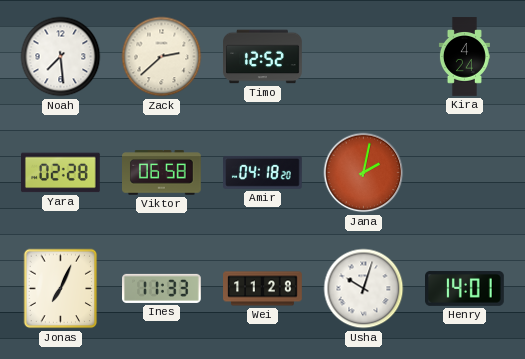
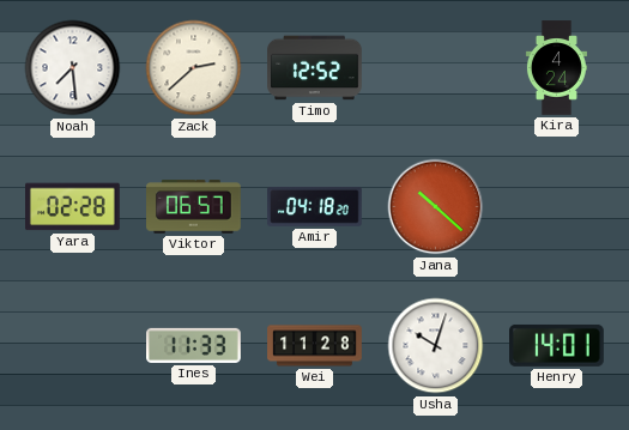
Viktor: 06:58 -> 06:57
Jana: 2:02 -> 10:22
Jonas: 7:04 -> none
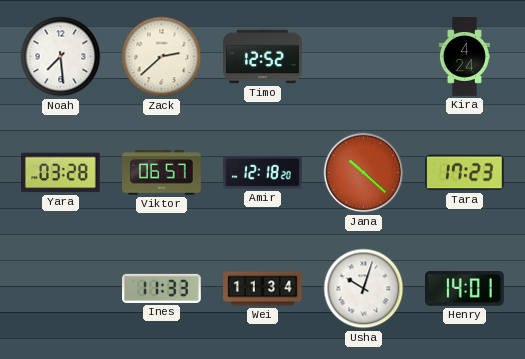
Yara: 02:28 -> 03:28
Amir: 04:18 -> 12:18
Tara: none -> 17:23
Wei: 11:28 -> 11:34
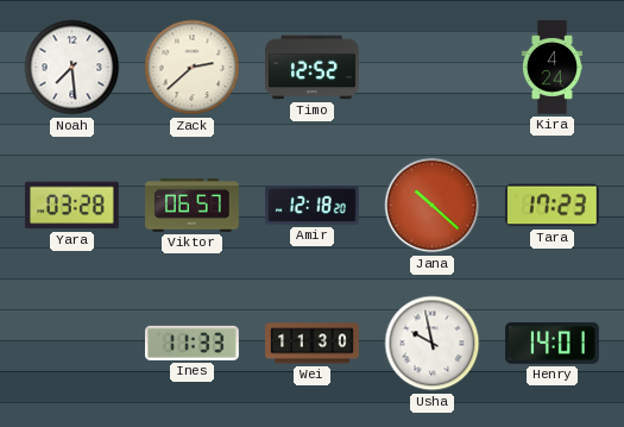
Wei: 11:34 -> 11:30
Usha: 10:03 -> 9:58
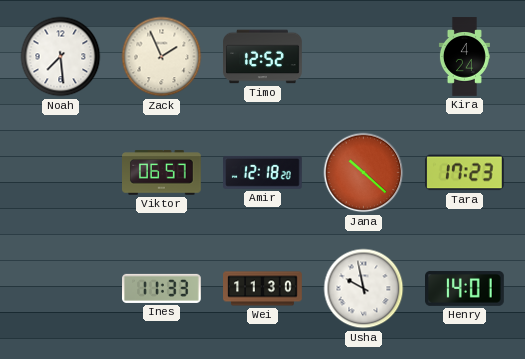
Zack: 2:38 -> 1:56
Yara: 03:28 -> none
